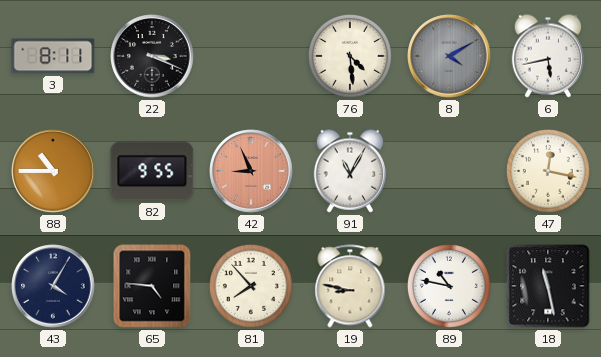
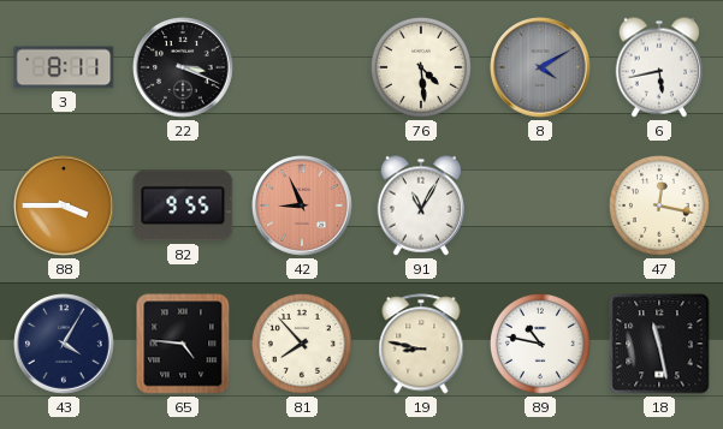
88: 10:45 -> 3:45
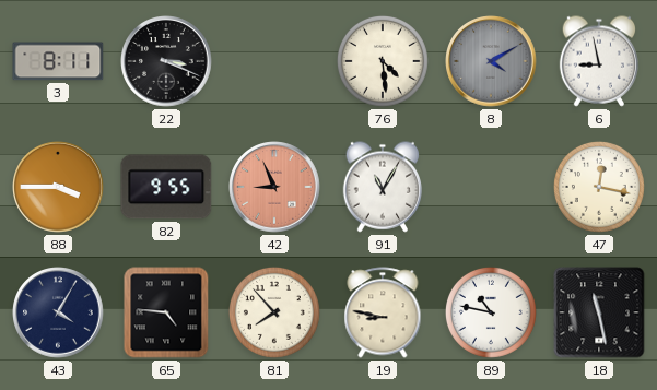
6: 5:43 -> 8:58
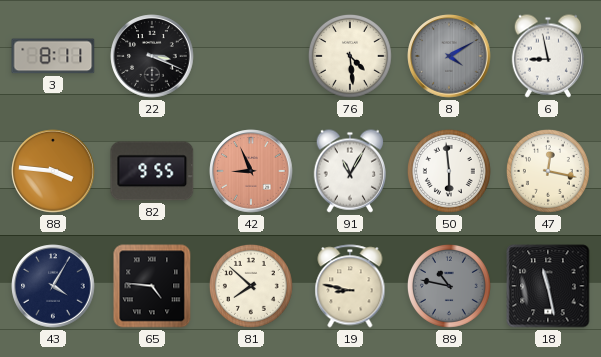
88: 3:45 -> 3:46
50: none -> 5:59
81: 7:53 -> 7:52
89 dial: white -> grey
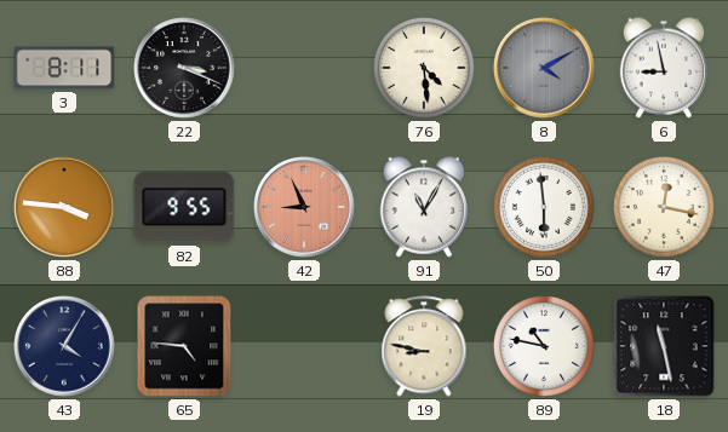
81: 7:52 -> none
89 dial: grey -> white
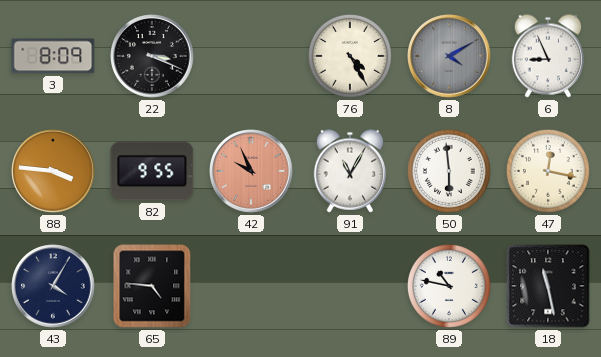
3: 8:11 -> 8:09
76: 4:29 -> 4:25
6: 8:58 -> 8:56
42: 8:56 -> 9:56
19: 8:47 -> none
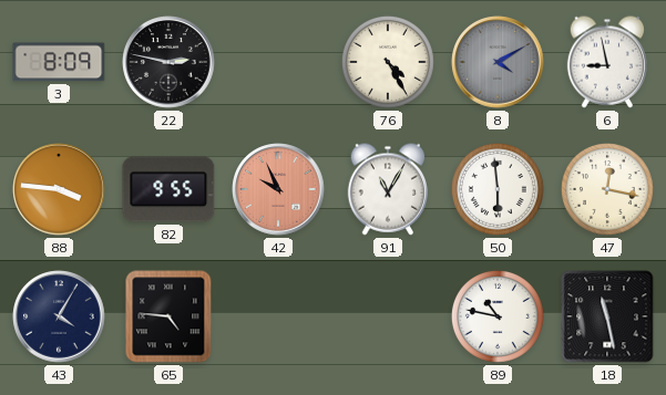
22: 3:19 -> 2:47
6: 8:56 -> 8:58
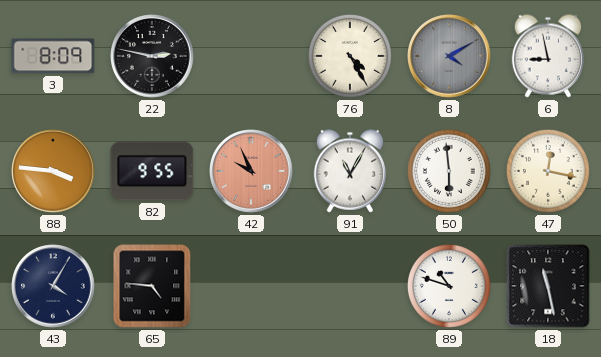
89: 10:47 -> 10:48
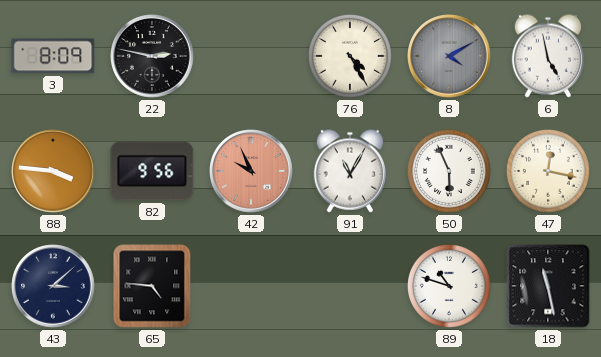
6: 8:58 -> 4:58
82: 9:55 -> 9:56
50: 5:59 -> 5:56
43: 4:05 -> 3:08
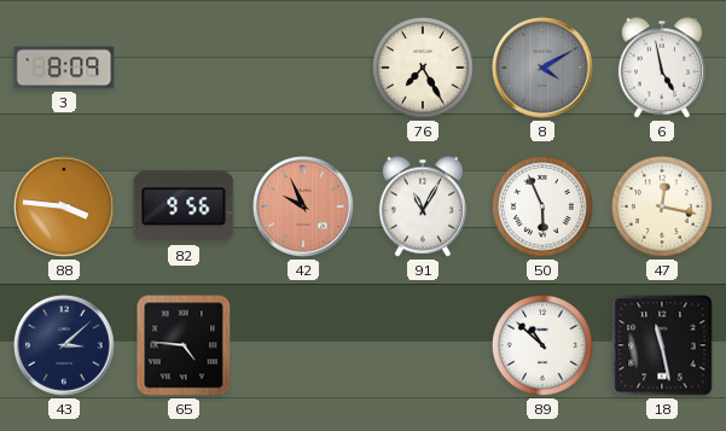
22: 2:47 -> none
76: 4:25 -> 7:25
89: 10:48 -> 10:52
